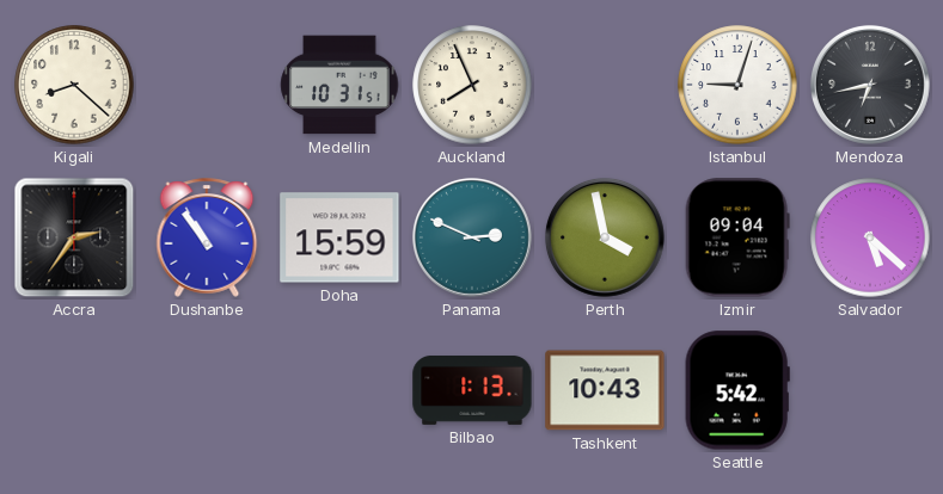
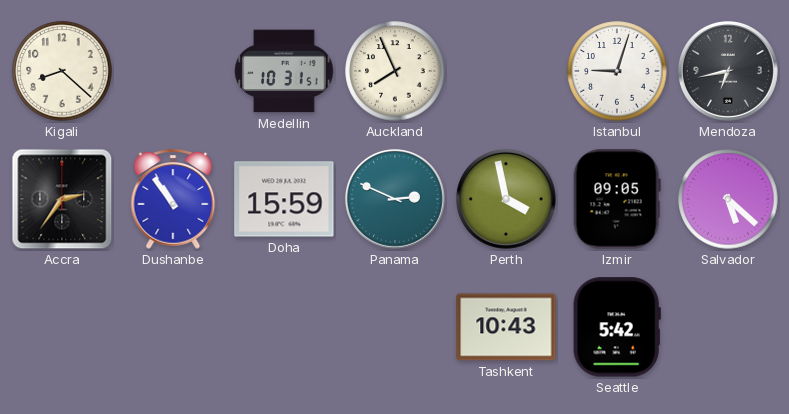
Izmir: 09:04 -> 09:05
Bilbao: 1:13 -> none
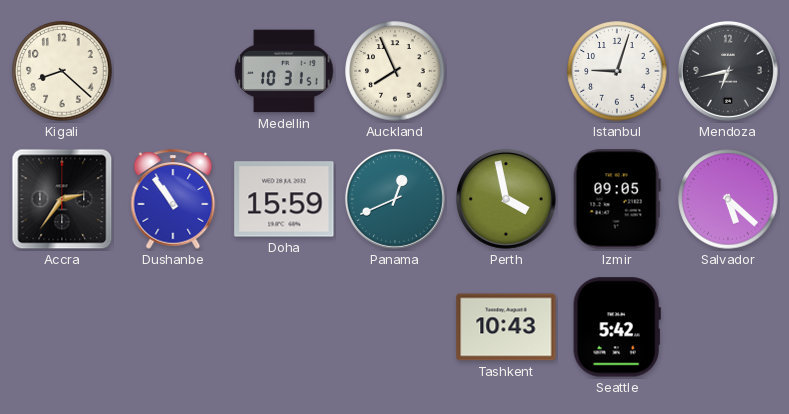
Panama: 2:49 -> 12:41
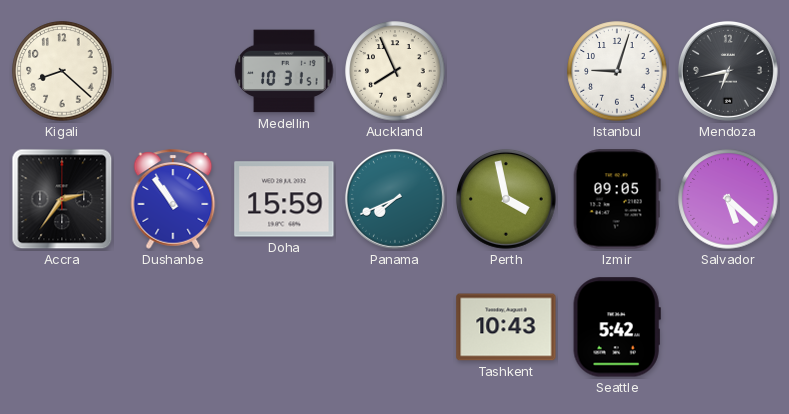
Panama: 12:41 -> 7:41
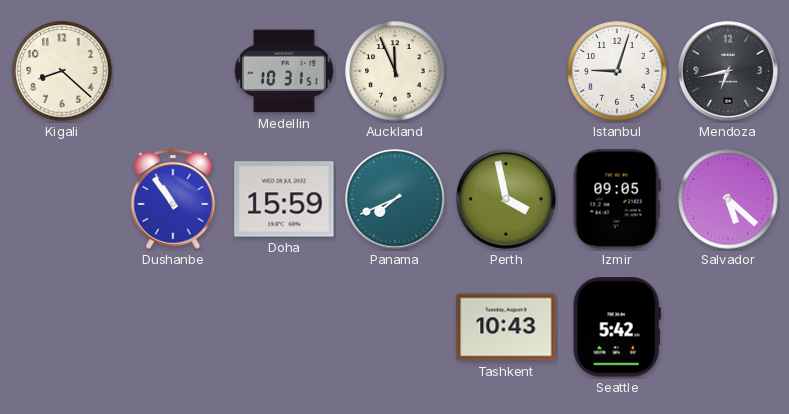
Auckland: 7:56 -> 11:56
Accra: 2:36 -> none
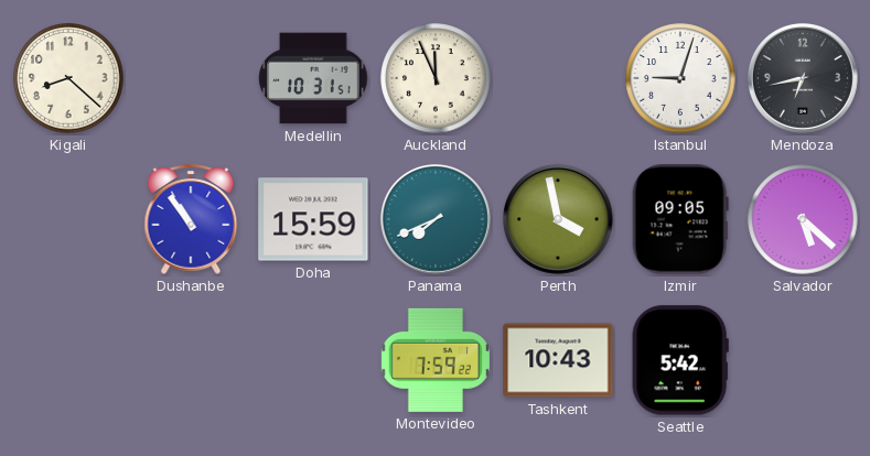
Montevideo: none -> 7:59
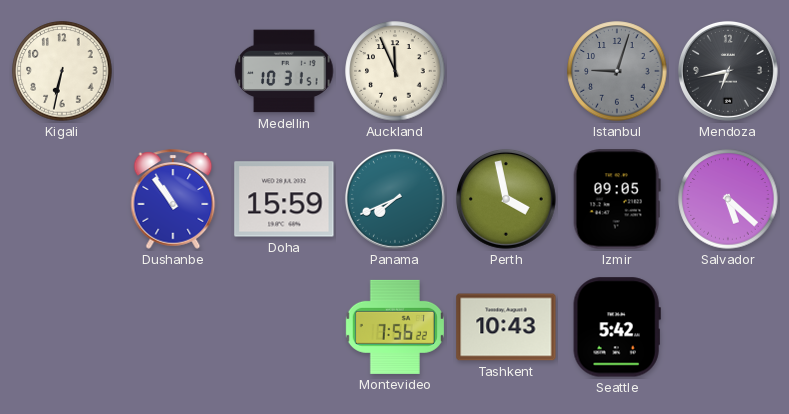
Kigali: 8:22 -> 6:32
Istanbul dial: white -> grey
Montevideo: 7:59 -> 7:56
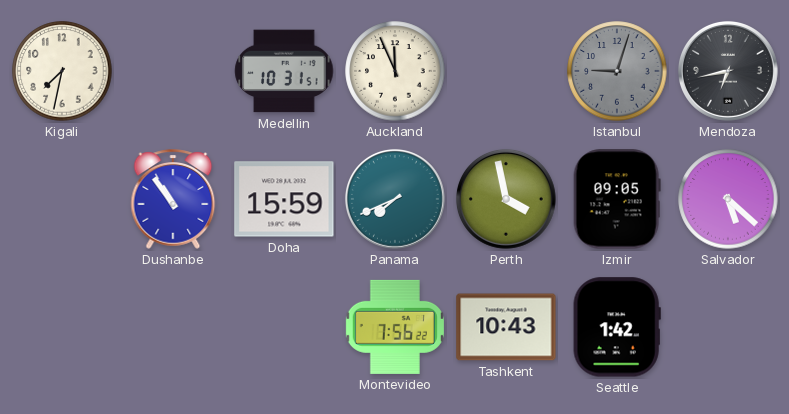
Kigali: 6:32 -> 7:32
Seattle: 5:42 -> 1:42
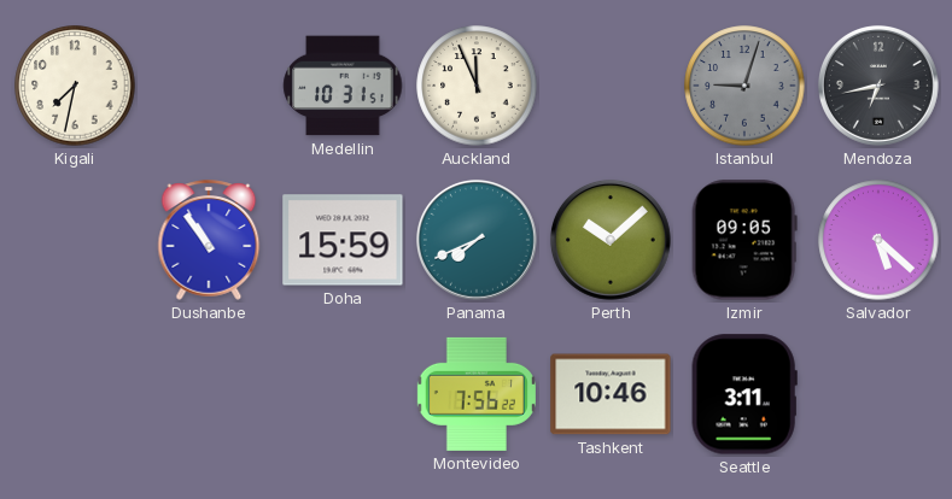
Perth: 3:58 -> 10:08
Tashkent: 10:43 -> 10:46
Seattle: 1:42 -> 3:11
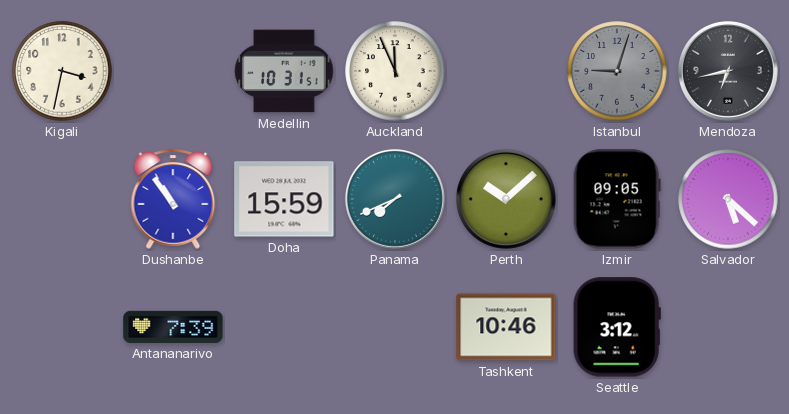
Kigali: 7:32 -> 3:32
Antananarivo: none -> 7:39
Montevideo: 7:56 -> none
Seattle: 3:11 -> 3:12
